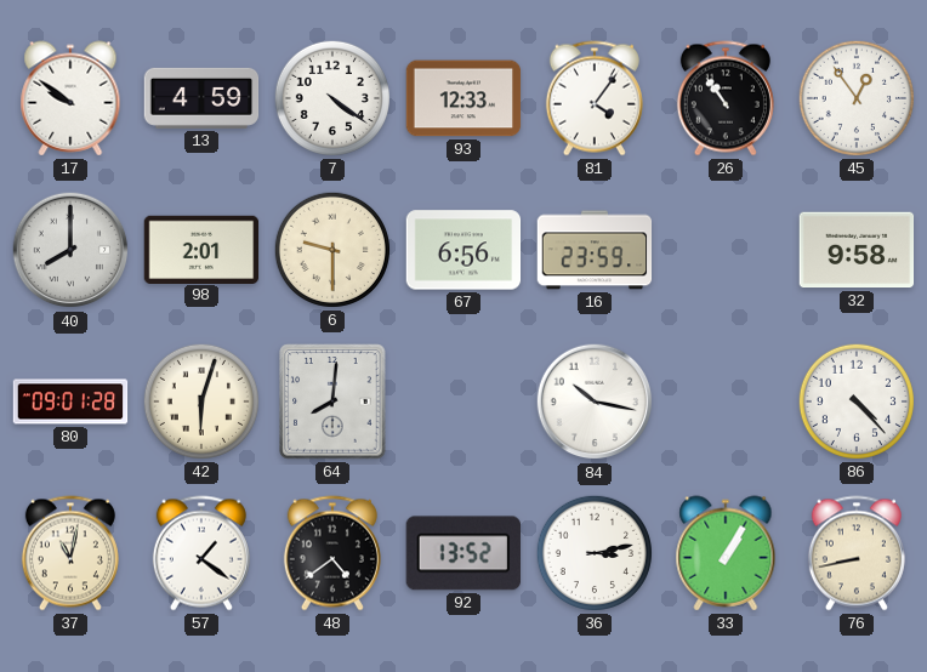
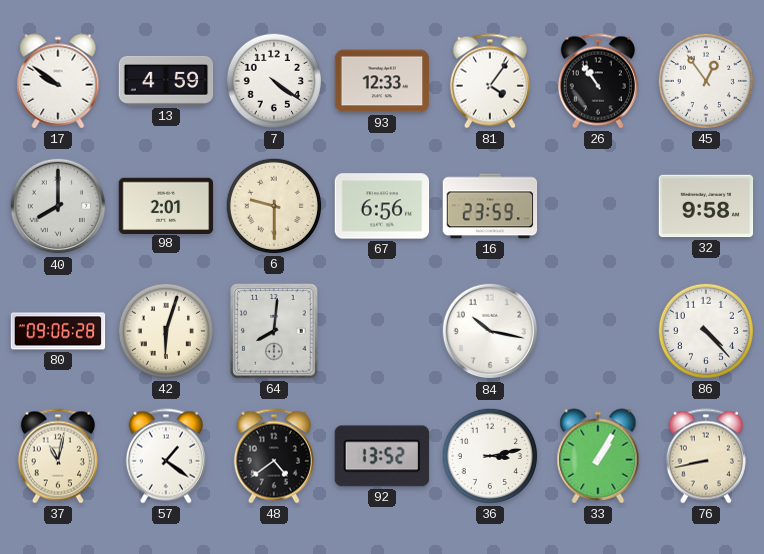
80: 09:01 -> 09:06
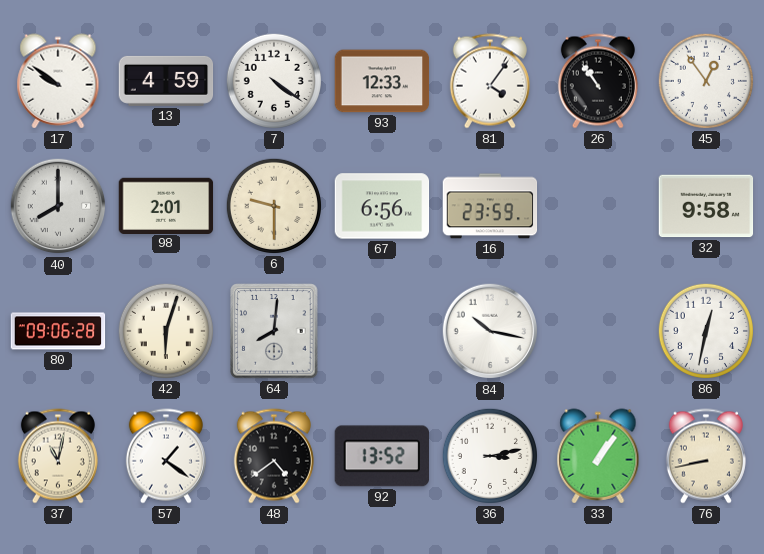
86: 4:23 -> 12:32
33: 1:05 -> 1:06
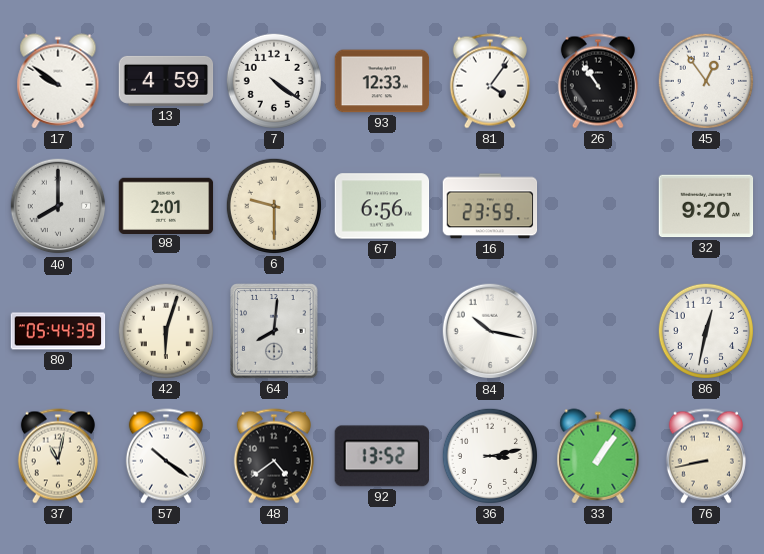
32: 9:58 -> 9:20
80: 09:06 -> 05:44
57: 1:21 -> 10:21
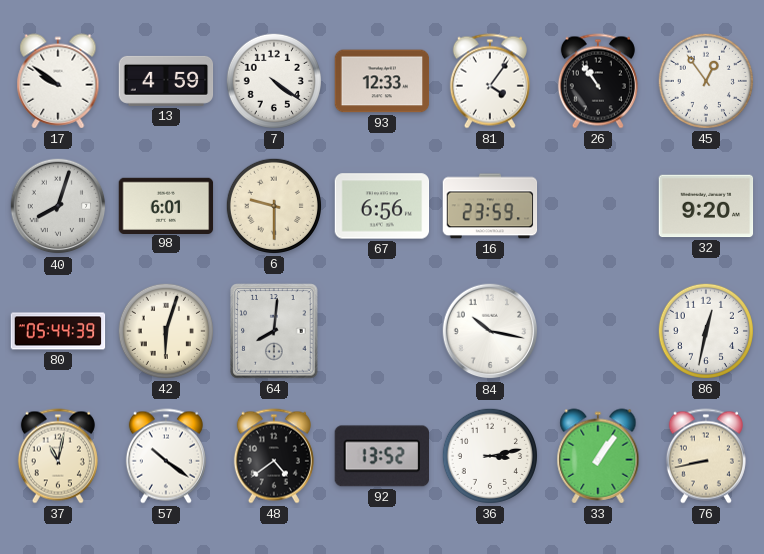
40: 8:00 -> 8:03
98: 2:01 -> 6:01
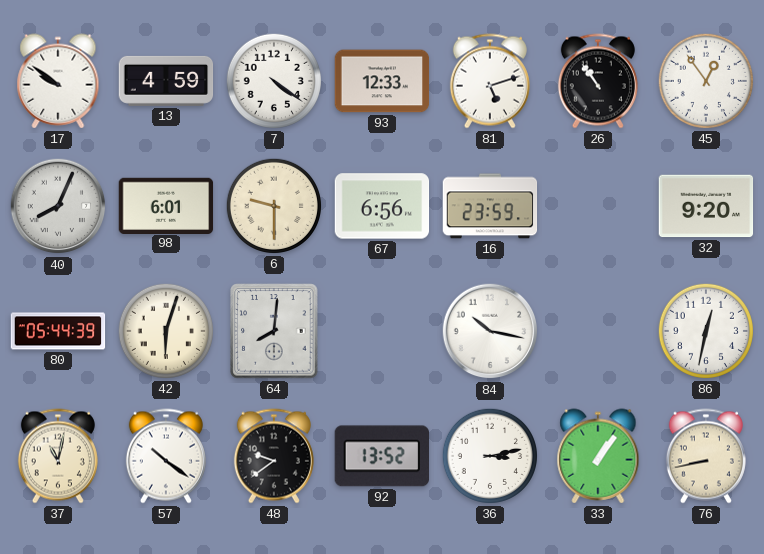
81: 4:06 -> 5:12
40: 8:03 -> 8:04
48: 4:39 -> 9:39
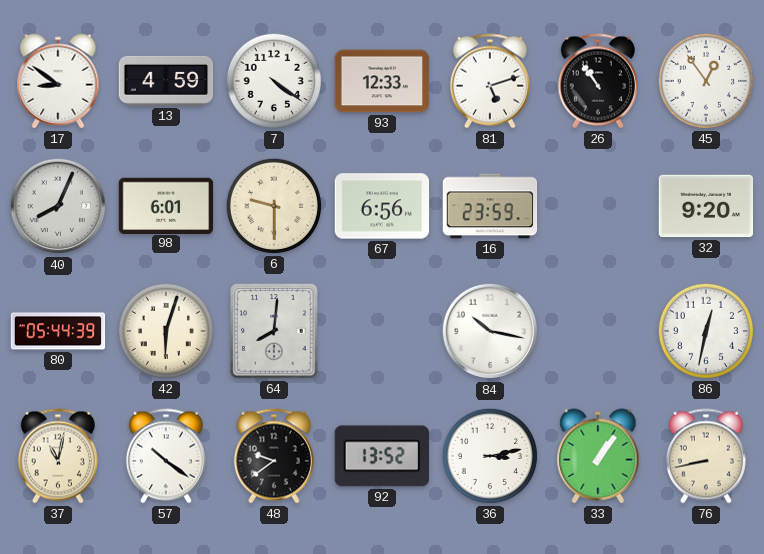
17: 9:51 -> 8:51
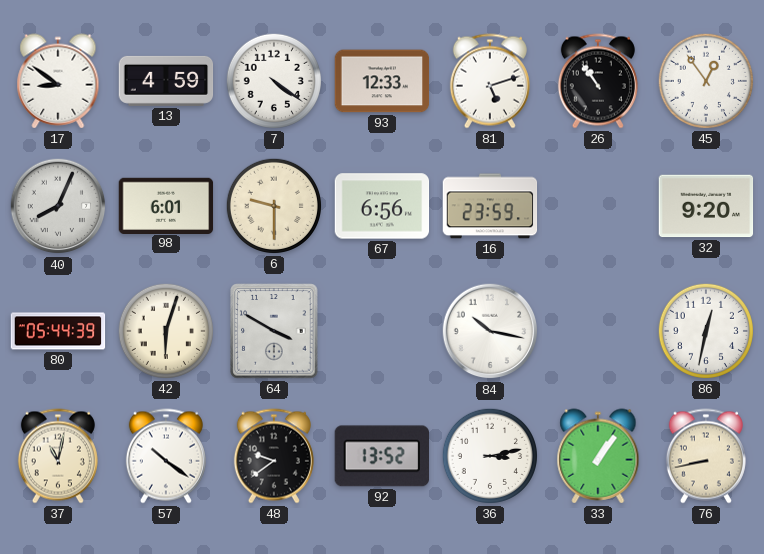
64: 8:01 -> 3:50
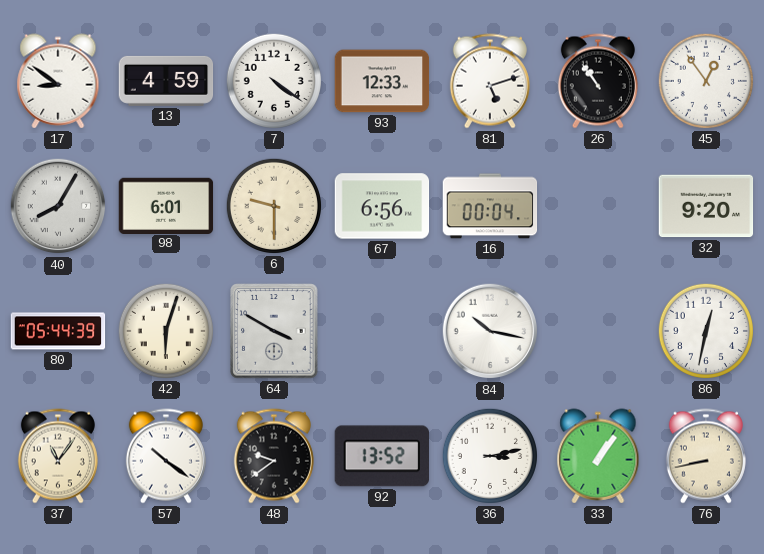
40: 8:04 -> 8:05
16: 23:59 -> 00:04
37: 11:02 -> 11:06
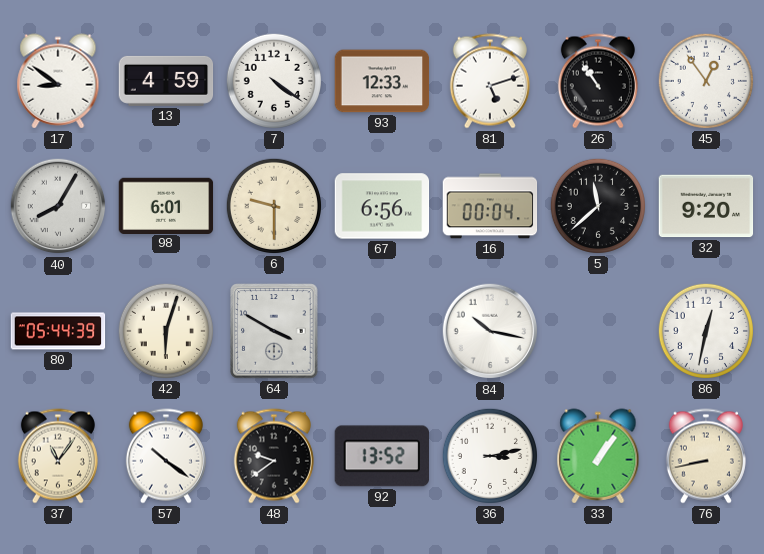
5: none -> 11:38
